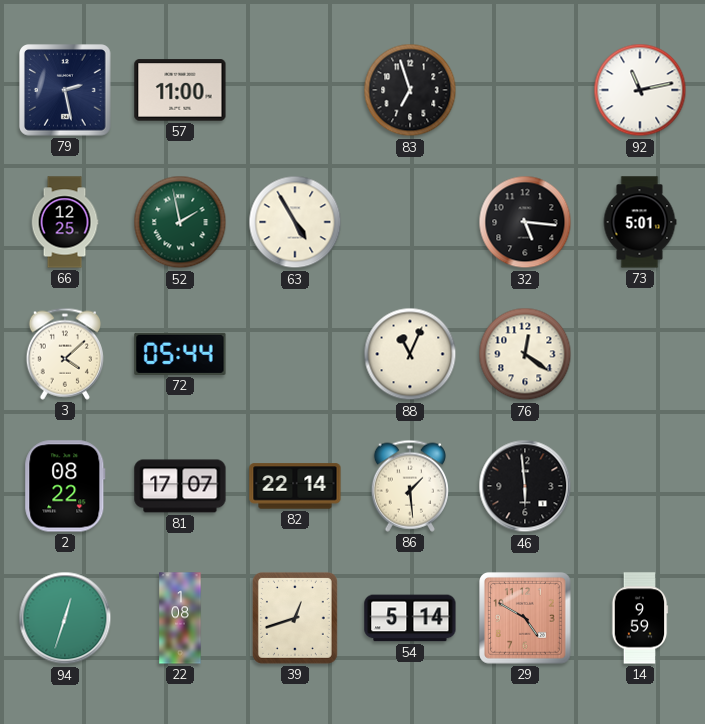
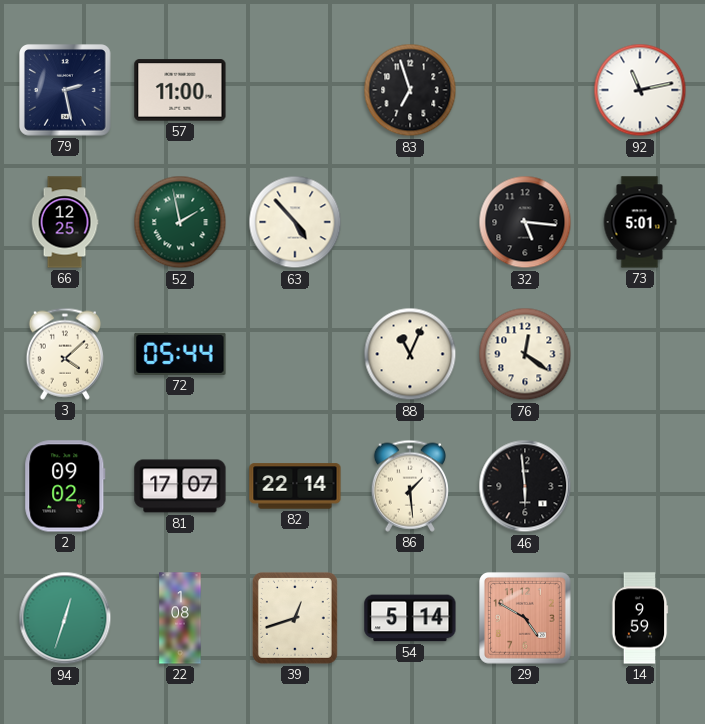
63: 4:55 -> 4:53
2: 08:22 -> 09:02
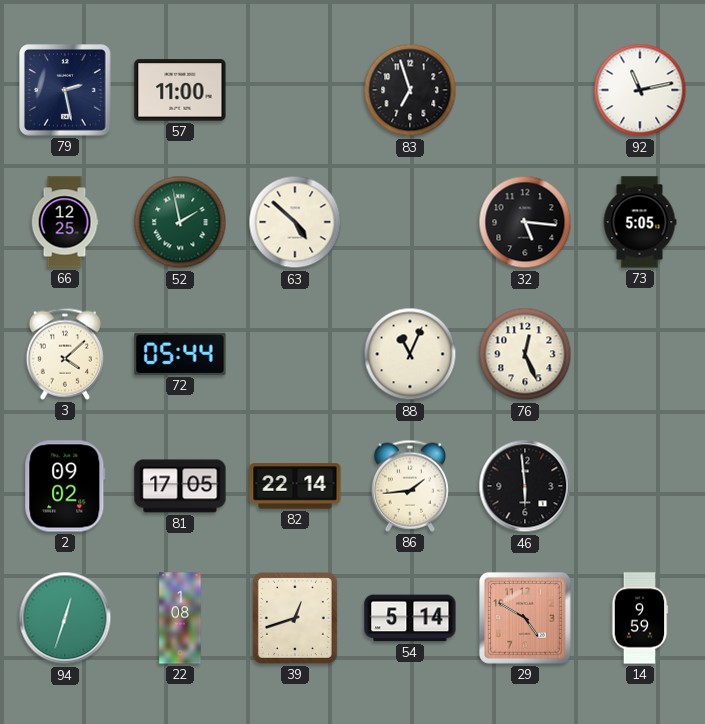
63: 4:53 -> 4:52
73: 5:01 -> 5:05
76: 12:21 -> 12:26
81: 17:07 -> 17:05
86: 1:29 -> 1:44
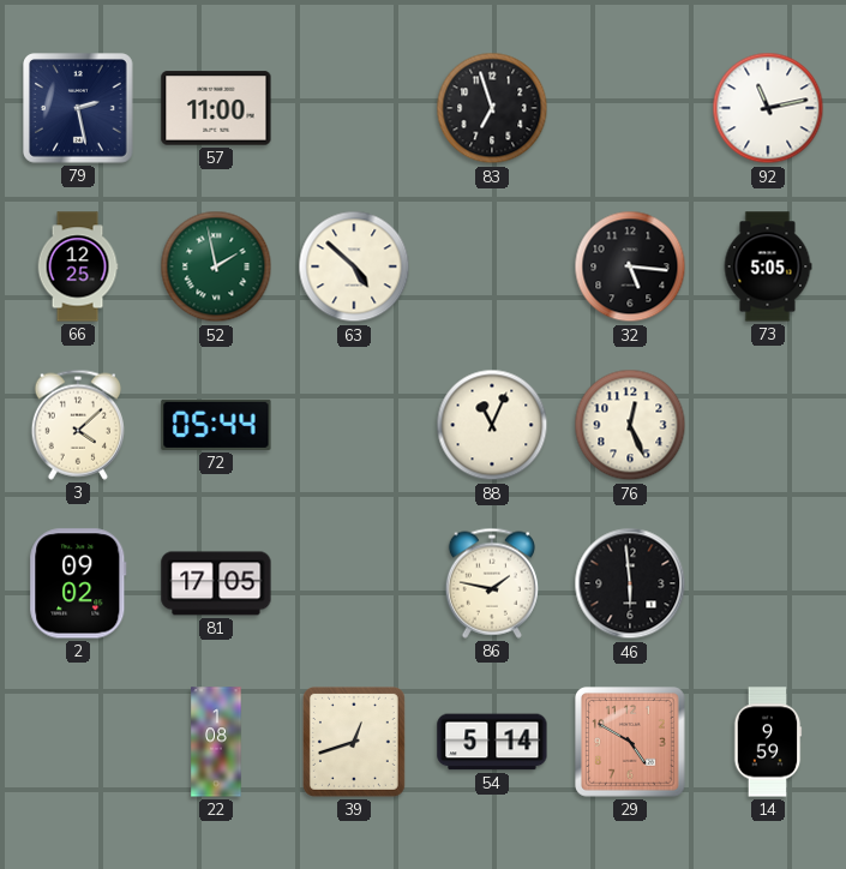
82: 22:14 -> none
86: 1:44 -> 1:47
94: 12:33 -> none
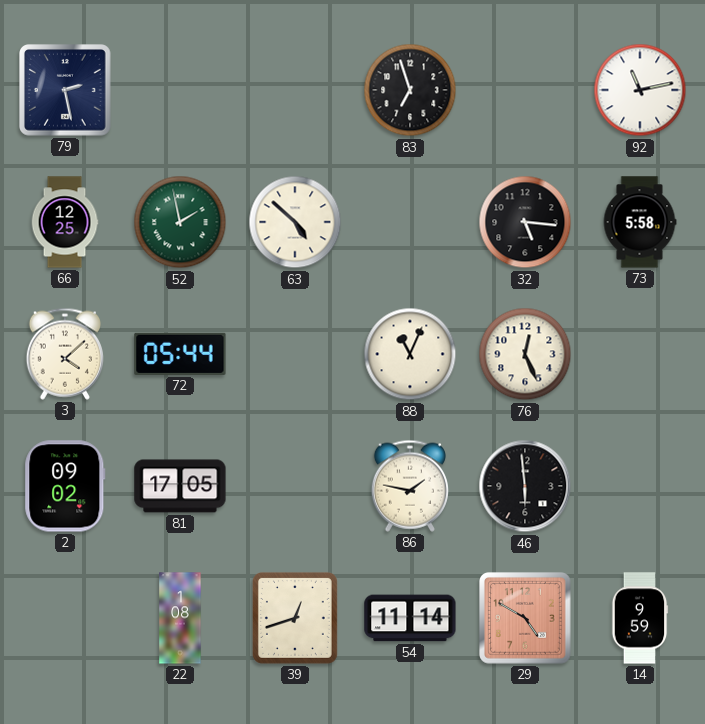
57: 11:00 -> none
73: 5:05 -> 5:58
54: 5:14 -> 11:14
